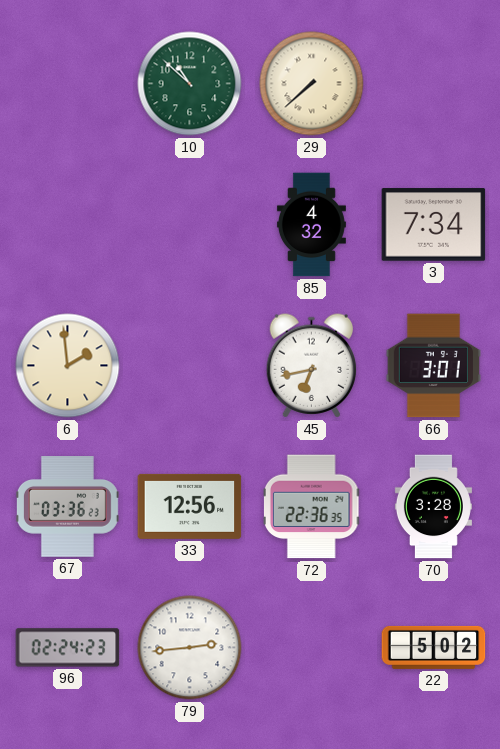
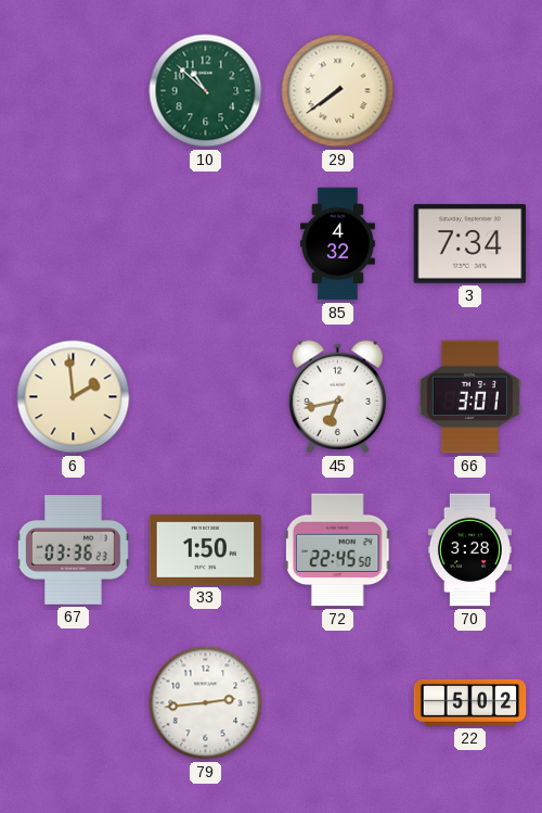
29: 7:38 -> 7:39
33: 12:56 -> 1:50
72: 22:36 -> 22:45
96: 02:24 -> none
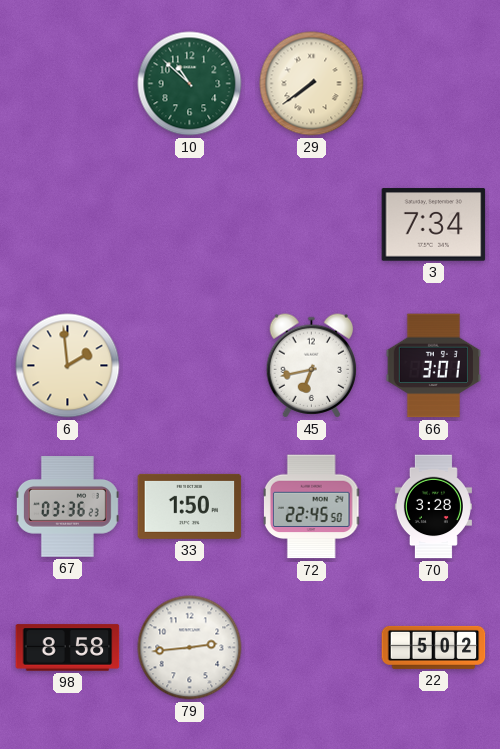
85: 4:32 -> none
98: none -> 8:58
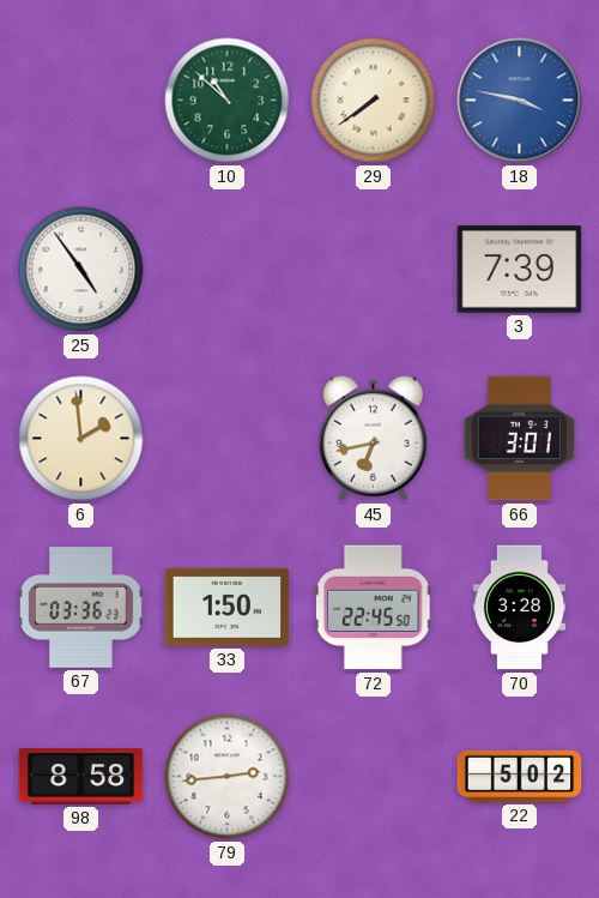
18: none -> 3:47
25: none -> 4:54
3: 7:34 -> 7:39
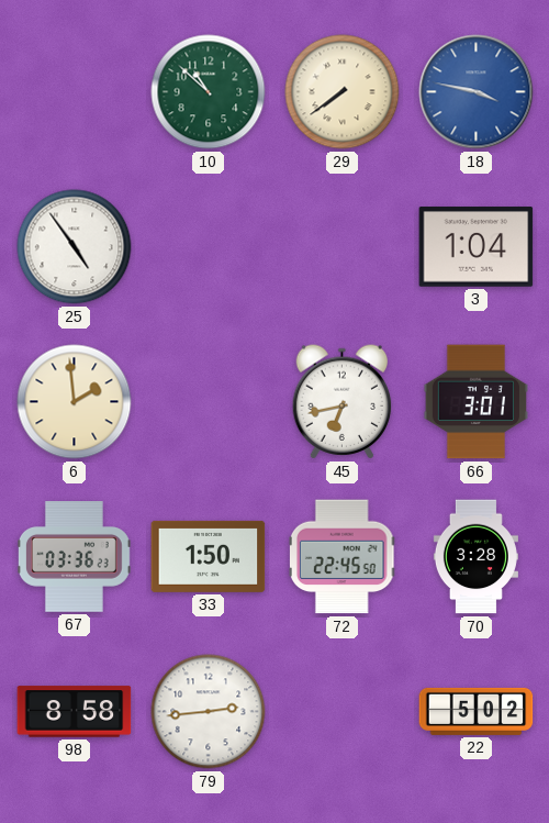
3: 7:39 -> 1:04
